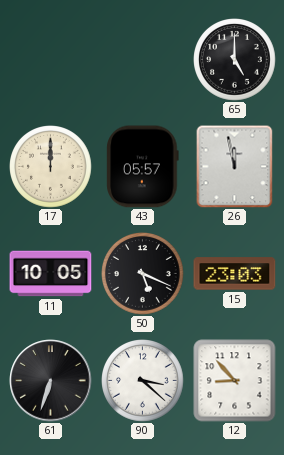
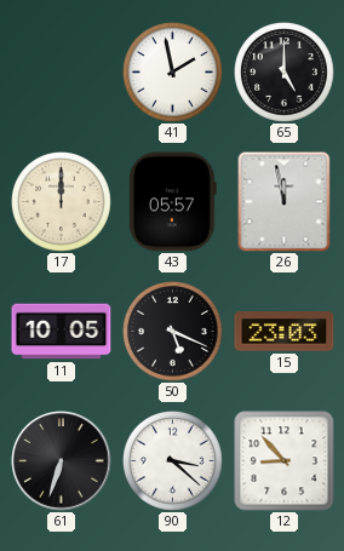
41: none -> 1:58
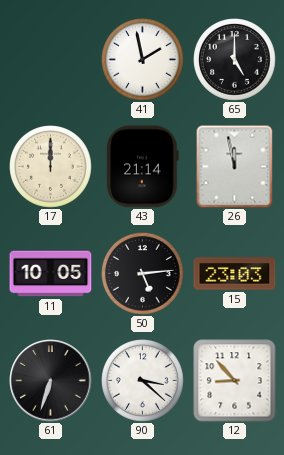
43: 05:57 -> 21:14
50: 5:19 -> 5:14
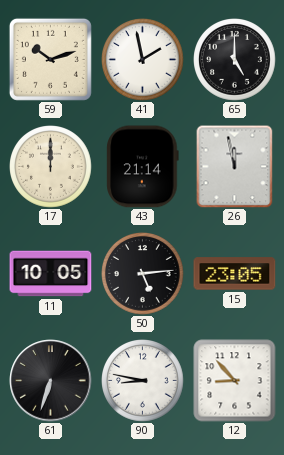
59: none -> 10:12
15: 23:03 -> 23:05
90: 3:22 -> 8:47
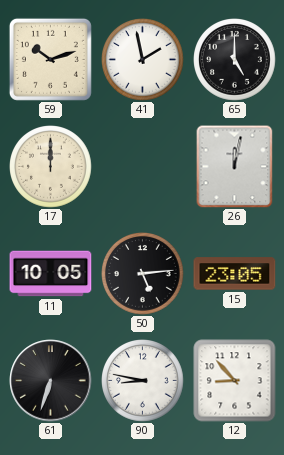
43: 21:14 -> none
26: 11:58 -> 12:02
